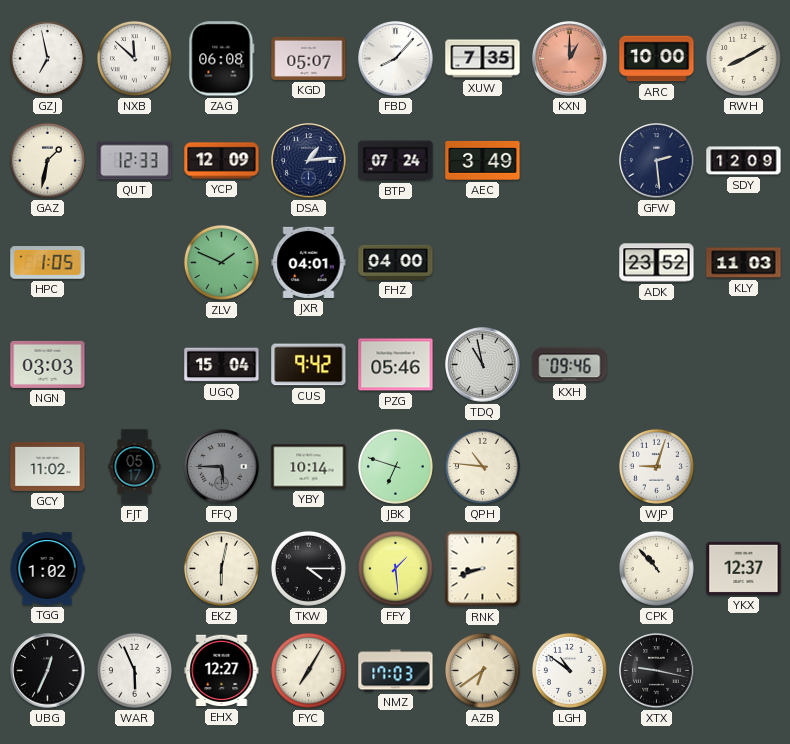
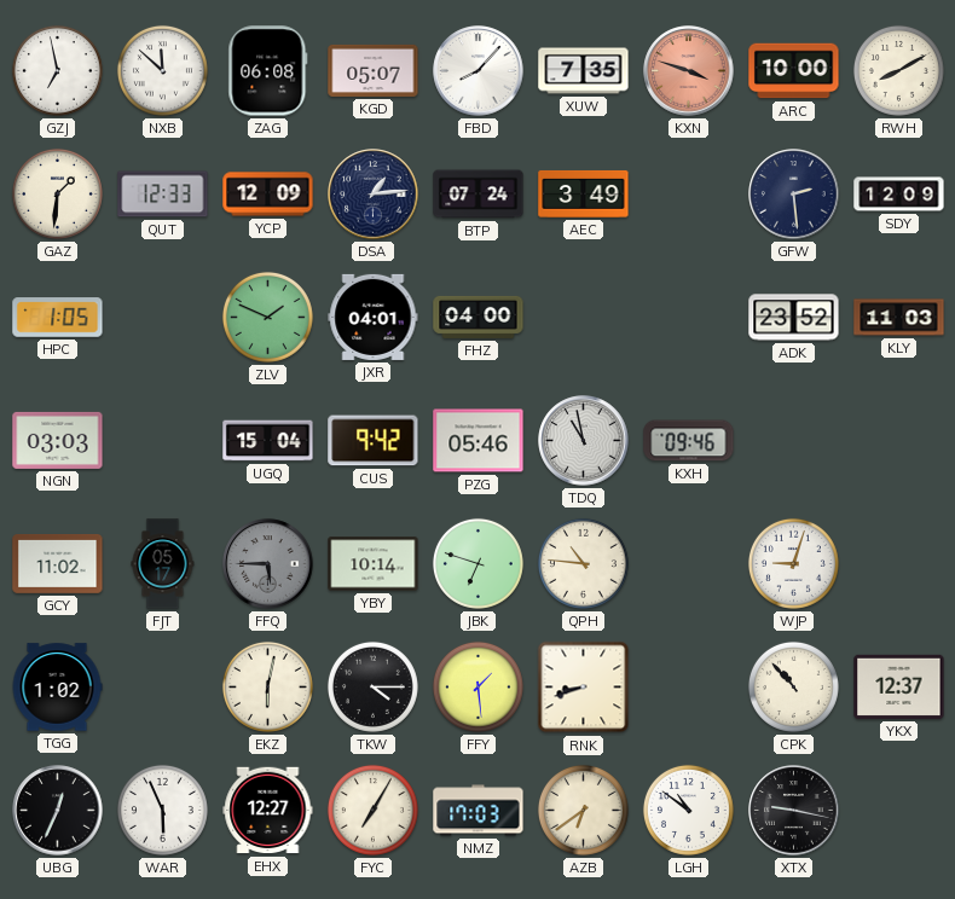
KXN: 1:00 -> 3:48
GAZ: 1:32 -> 1:31
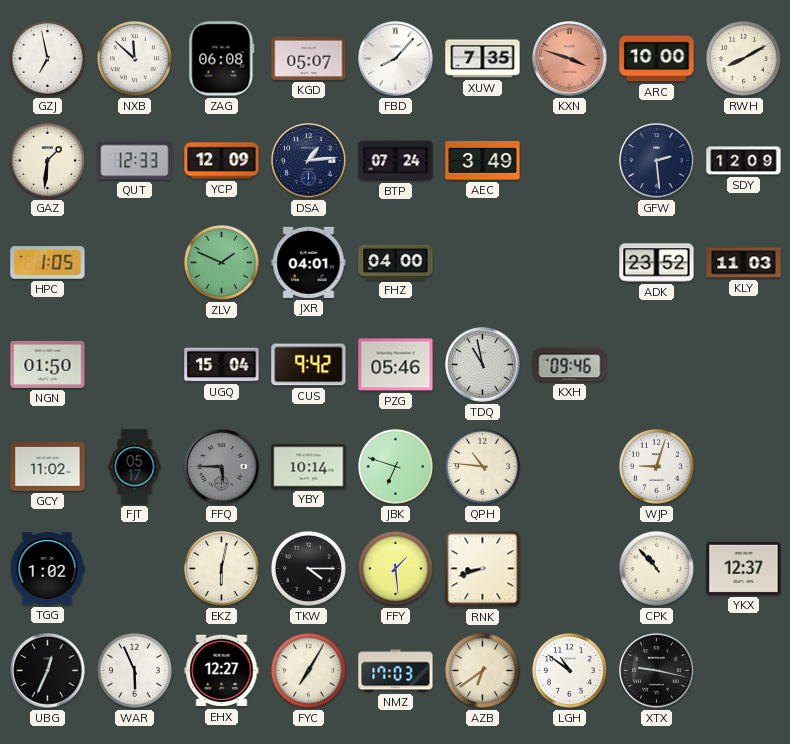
NGN: 03:03 -> 01:50
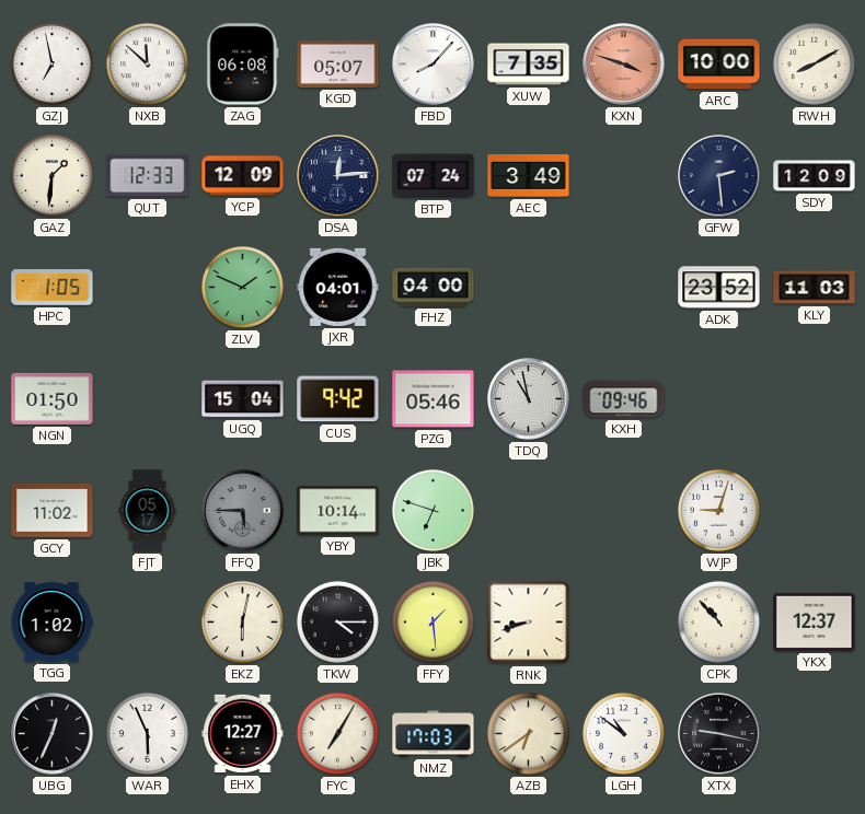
DSA: 1:14 -> 12:14
QPH: 10:46 -> none
